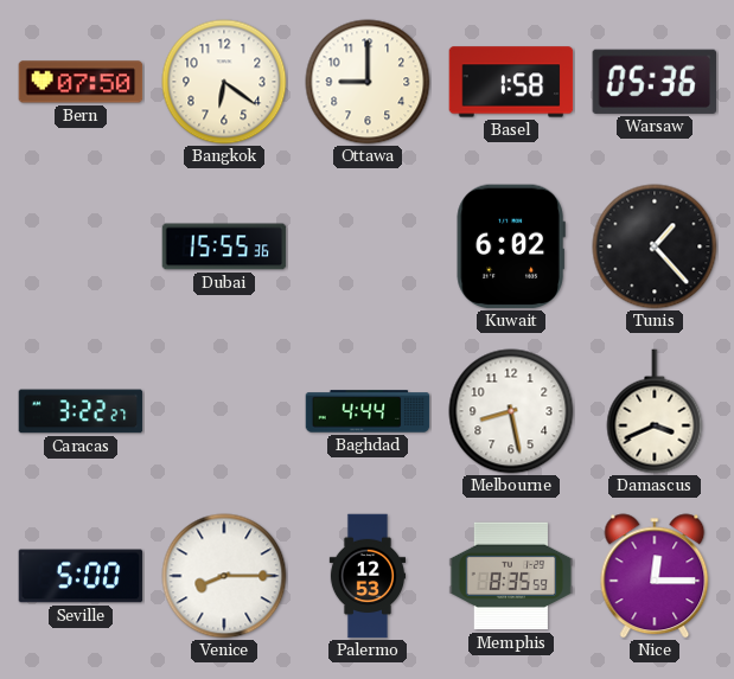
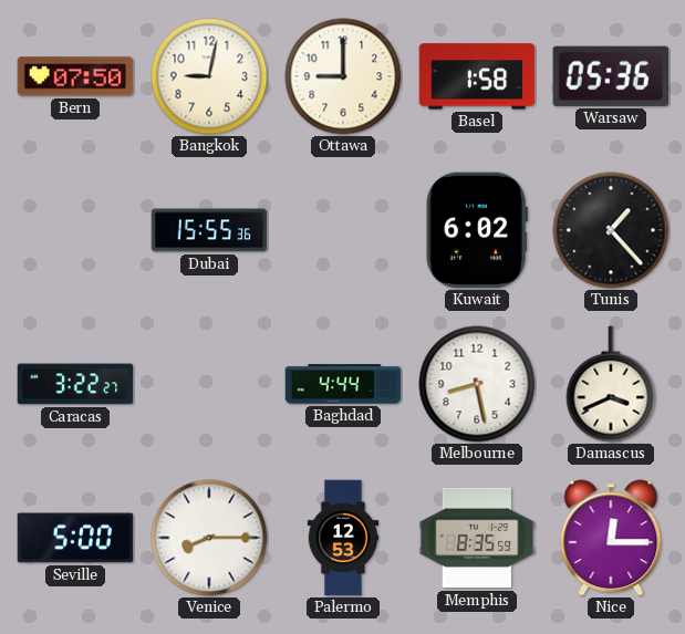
Bangkok: 6:21 -> 9:02
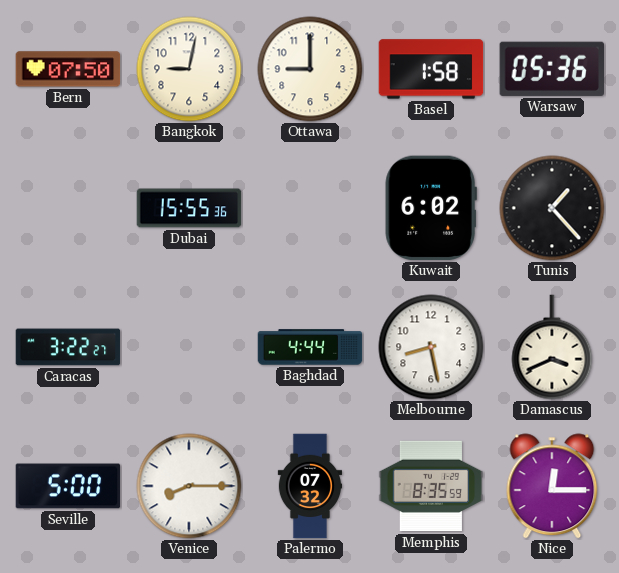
Palermo: 12:53 -> 07:32
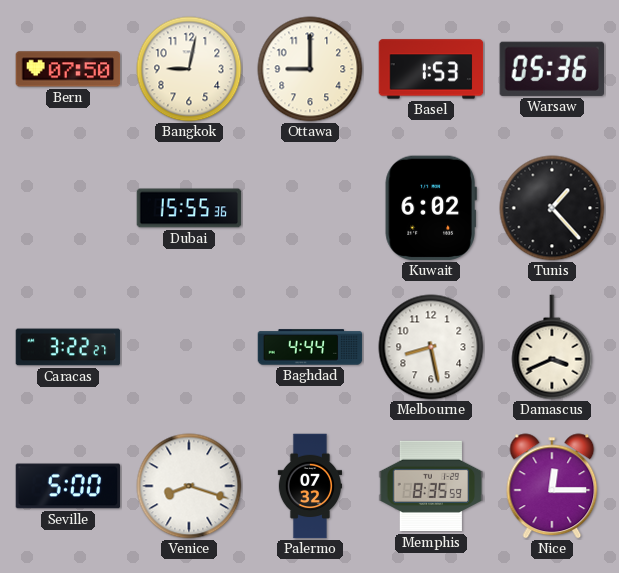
Basel: 1:58 -> 1:53
Venice: 8:15 -> 8:18
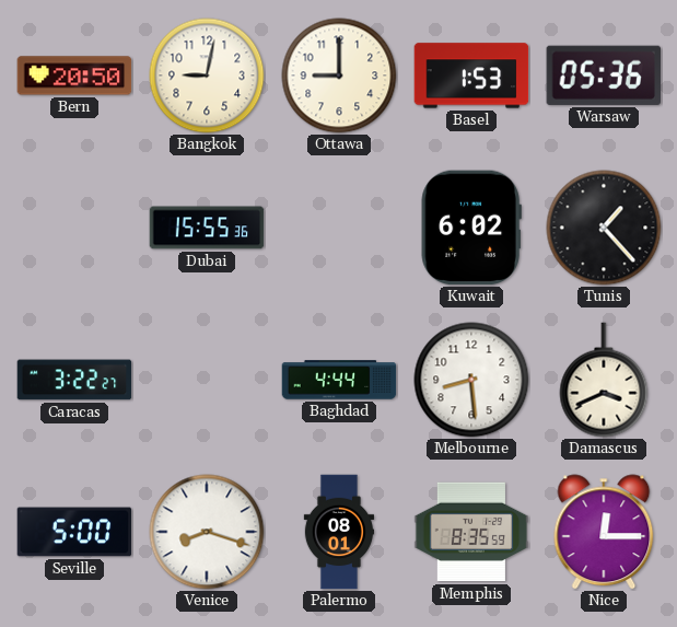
Bern: 07:50 -> 20:50
Melbourne: 8:28 -> 8:29
Palermo: 07:32 -> 08:01
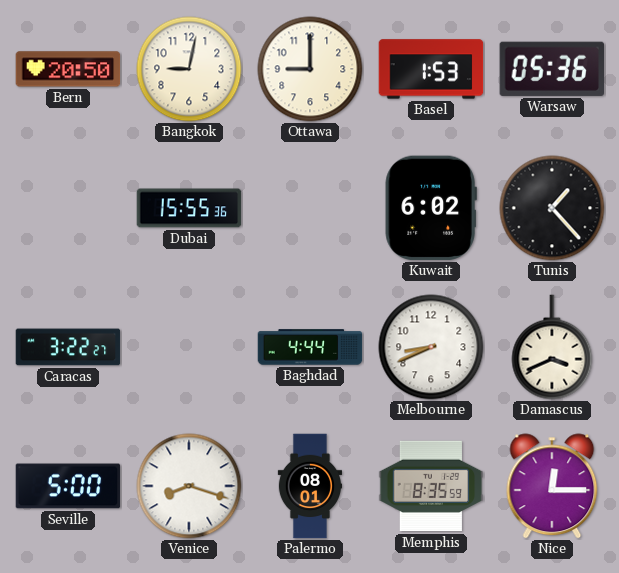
Melbourne: 8:29 -> 8:41
